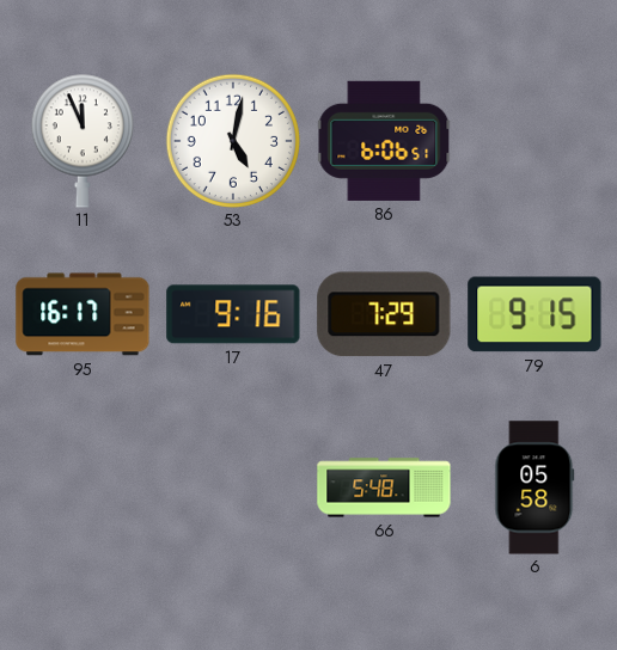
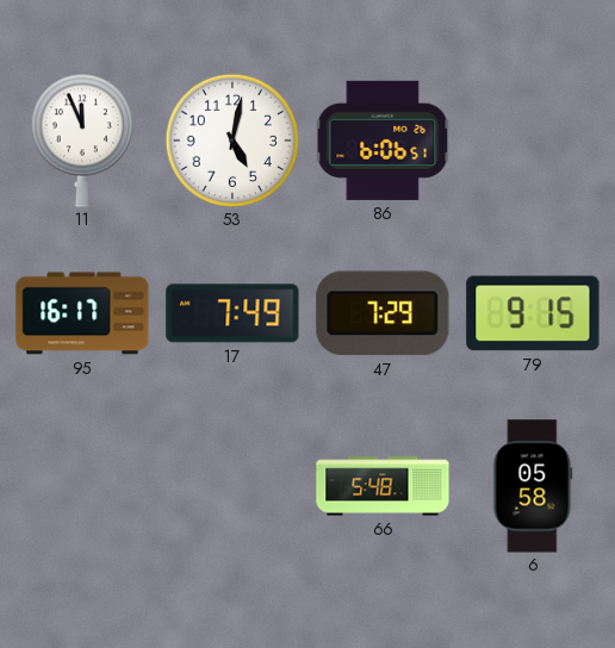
17: 9:16 -> 7:49
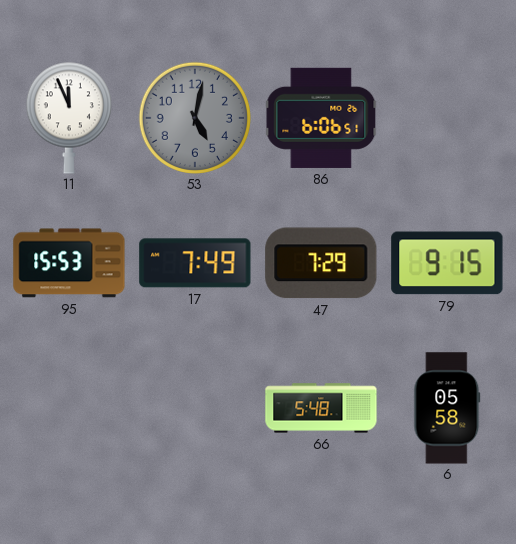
53 dial: white -> grey
95: 16:17 -> 15:53
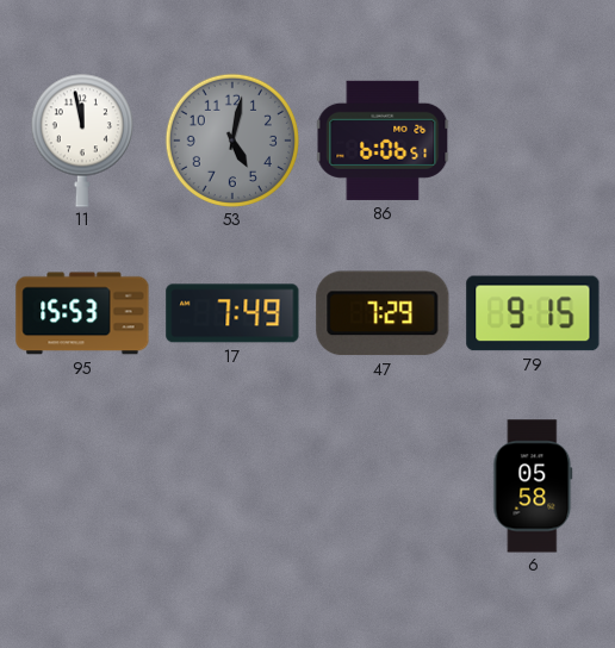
11: 11:56 -> 11:58
66: 5:48 -> none
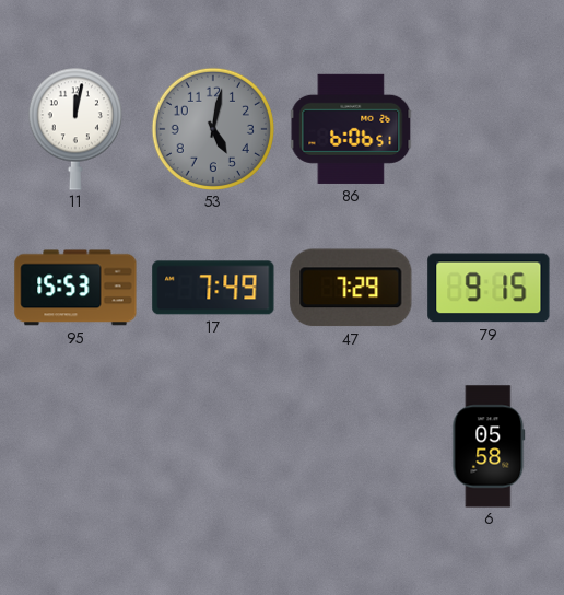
11: 11:58 -> 12:02
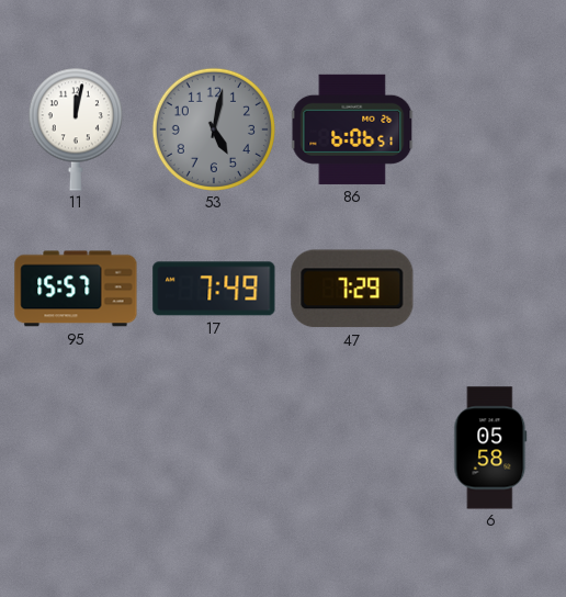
95: 15:53 -> 15:57
79: 9:15 -> none
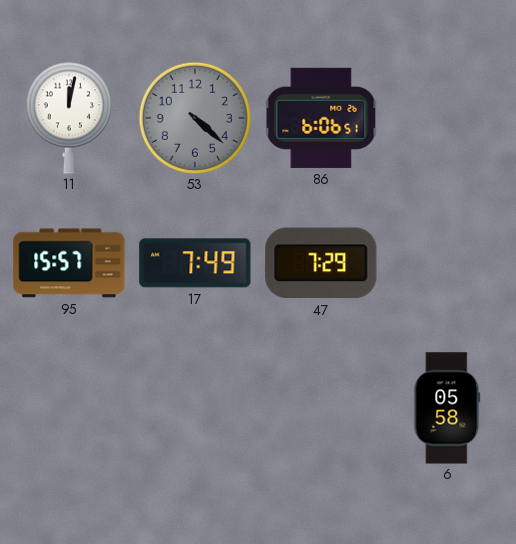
53: 5:02 -> 4:22
